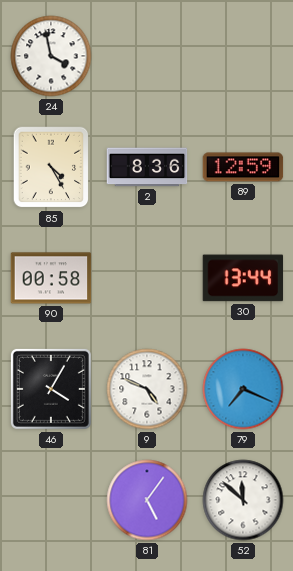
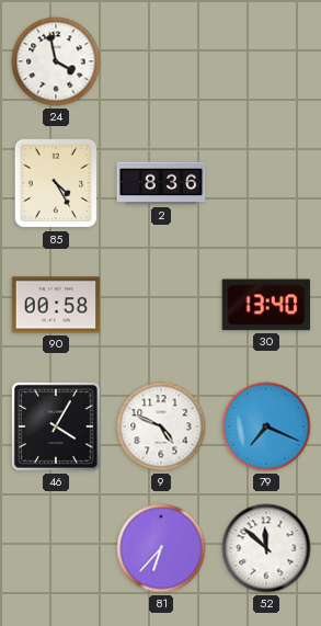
89: 12:59 -> none
30: 13:44 -> 13:40
81: 5:06 -> 6:37
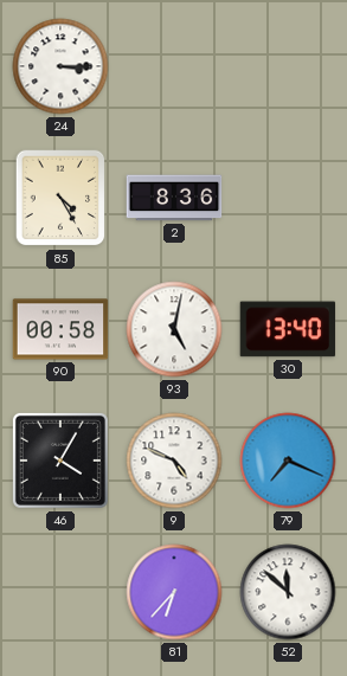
24: 3:58 -> 3:15
93: none -> 5:02
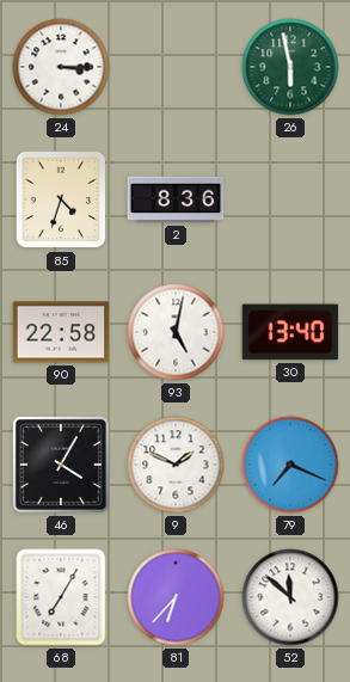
26: none -> 5:58
85: 4:25 -> 4:33
90: 00:58 -> 22:58
9: 4:49 -> 1:49
68: none -> 7:05
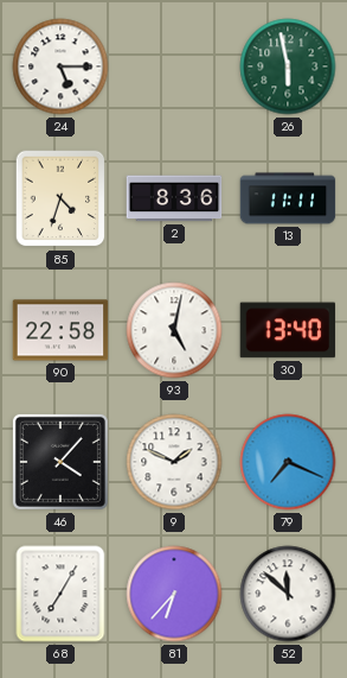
24: 3:15 -> 5:15
13: none -> 11:11
46: 4:05 -> 4:07
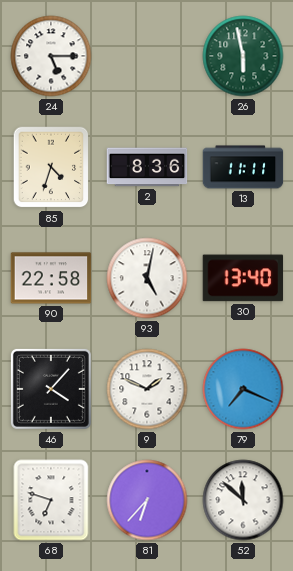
68: 7:05 -> 6:48
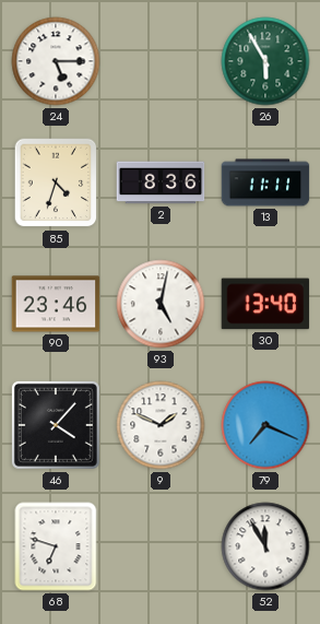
26: 5:58 -> 5:55
90: 22:58 -> 23:46
81: 6:37 -> none
52: 11:52 -> 11:55
